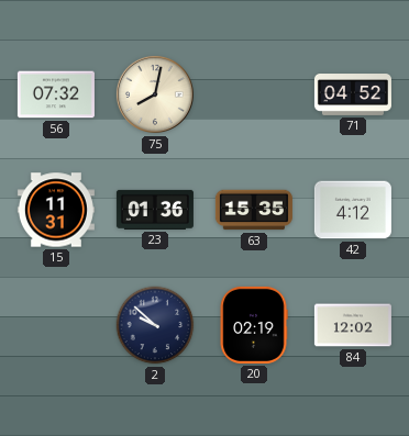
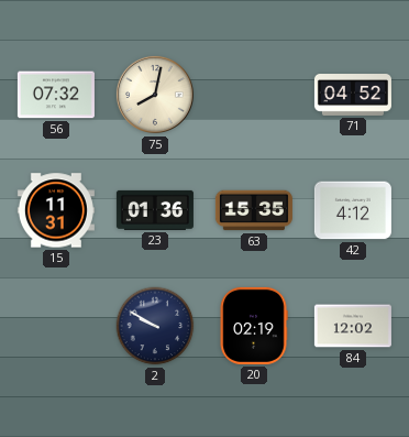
2: 9:52 -> 9:50
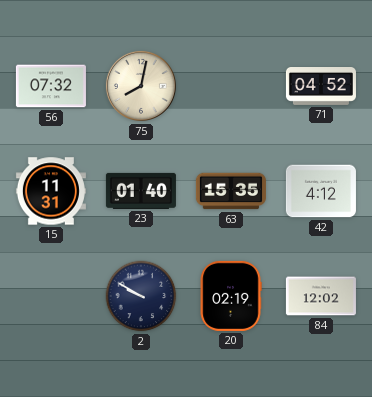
23: 01:36 -> 01:40
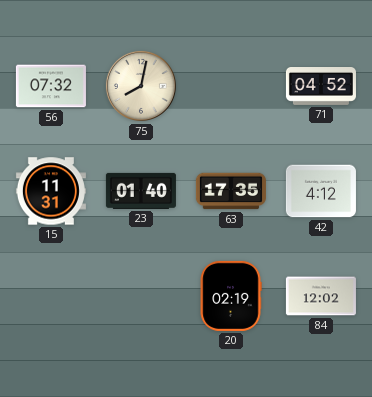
63: 15:35 -> 17:35
2: 9:50 -> none
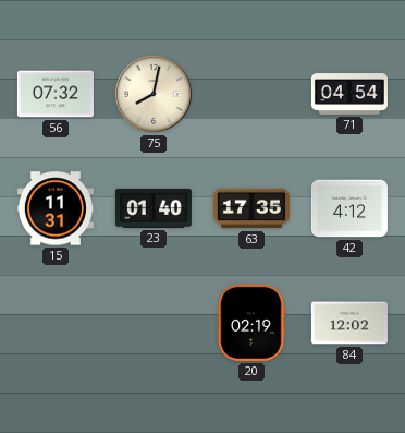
71: 04:52 -> 04:54
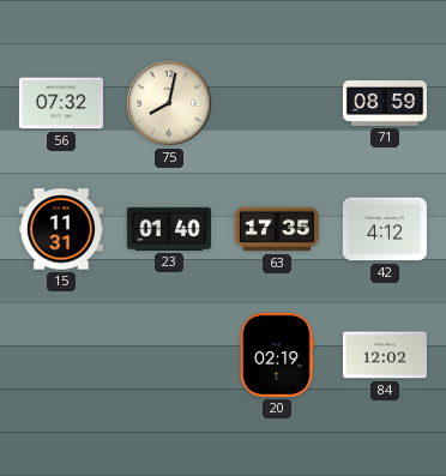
71: 04:54 -> 08:59
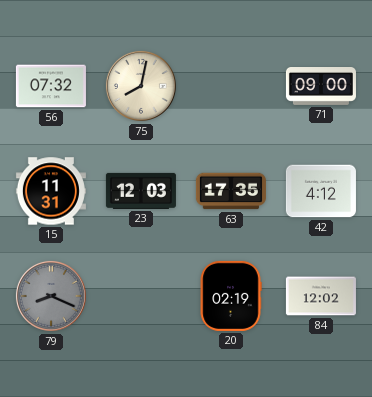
71: 08:59 -> 09:00
23: 01:40 -> 12:03
79: none -> 8:19
